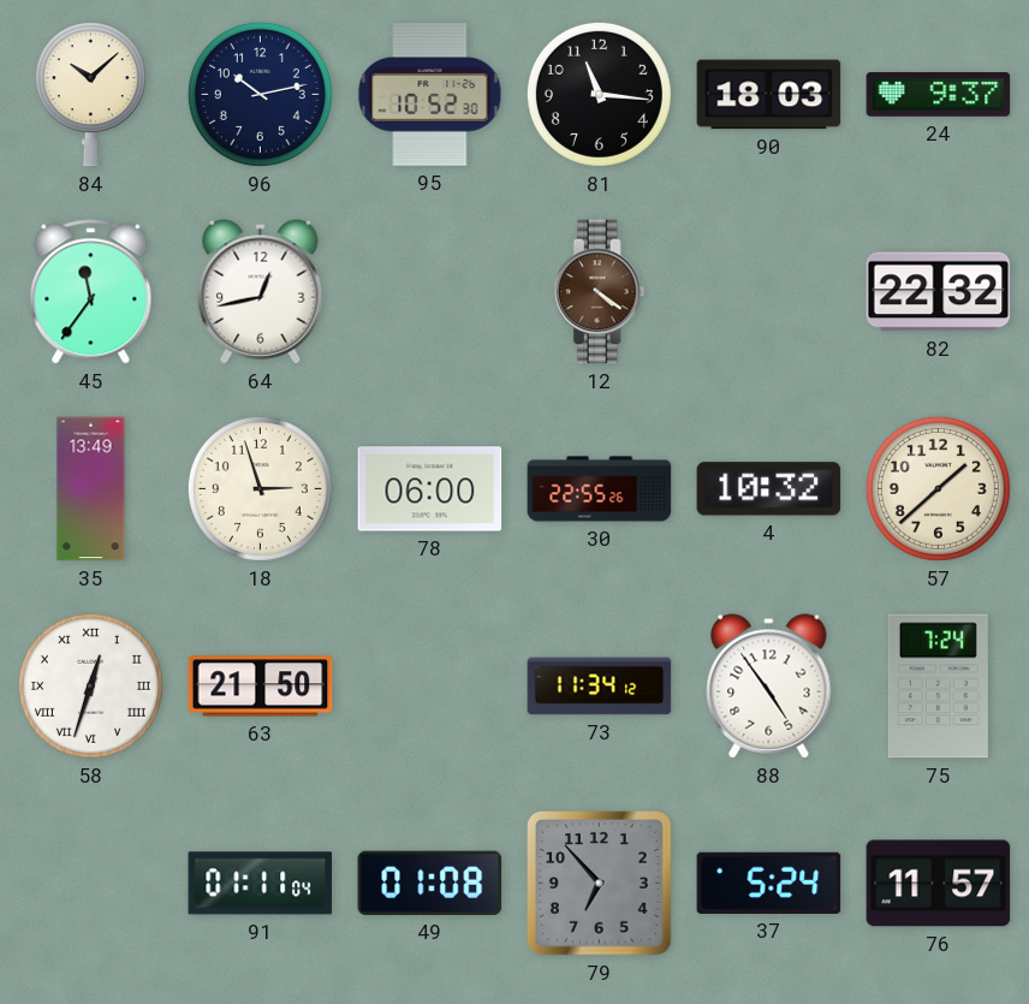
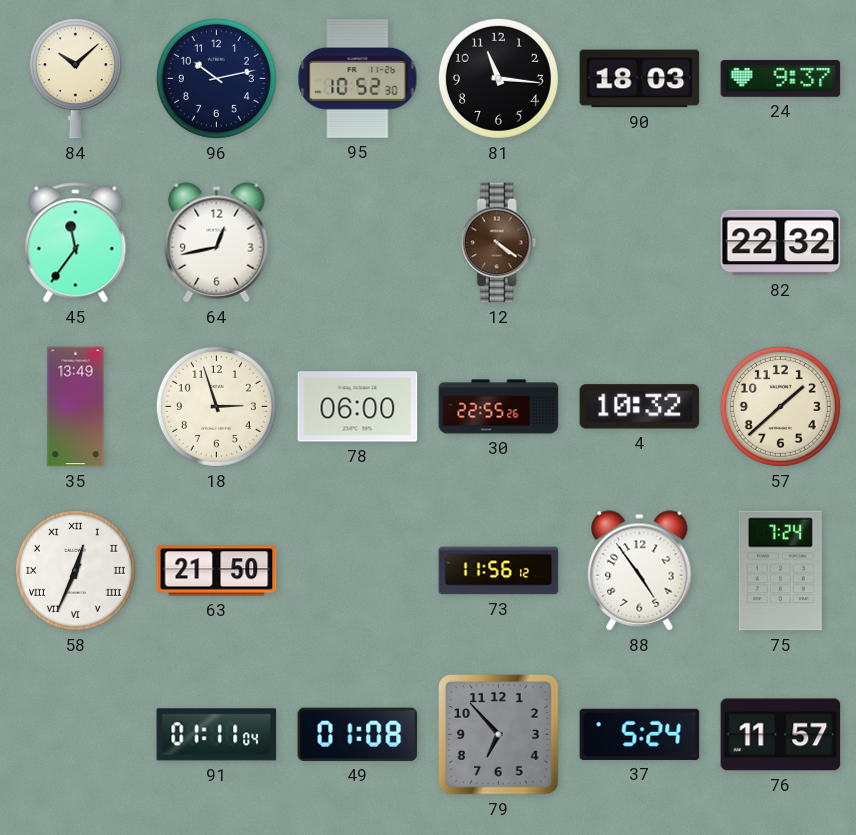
58: 12:33 -> 12:34
73: 11:34 -> 11:56
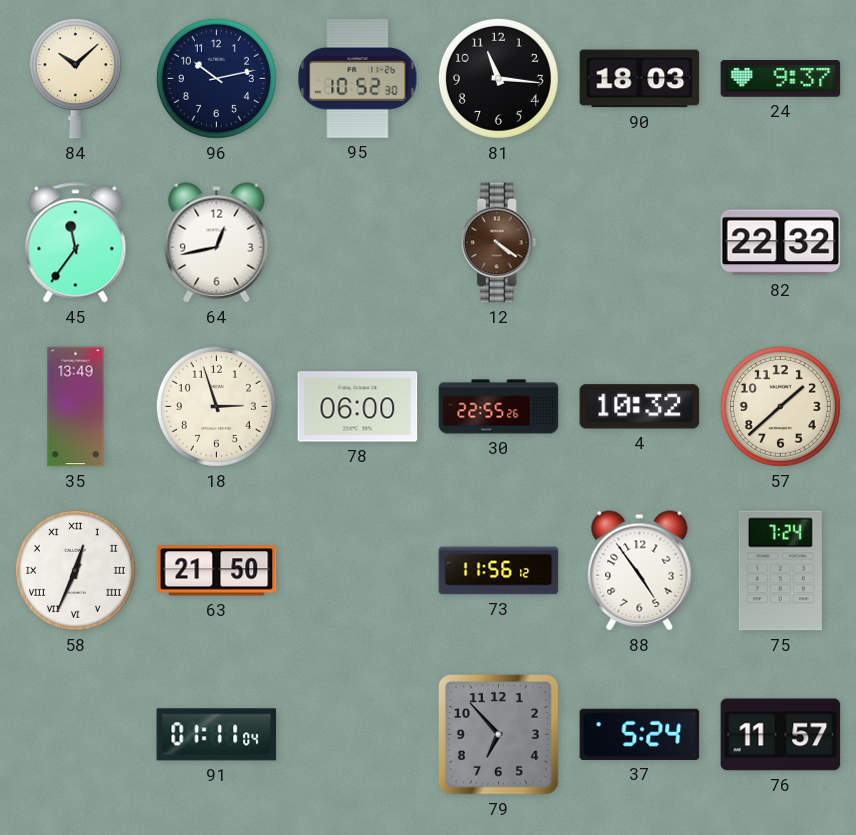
49: 01:08 -> none
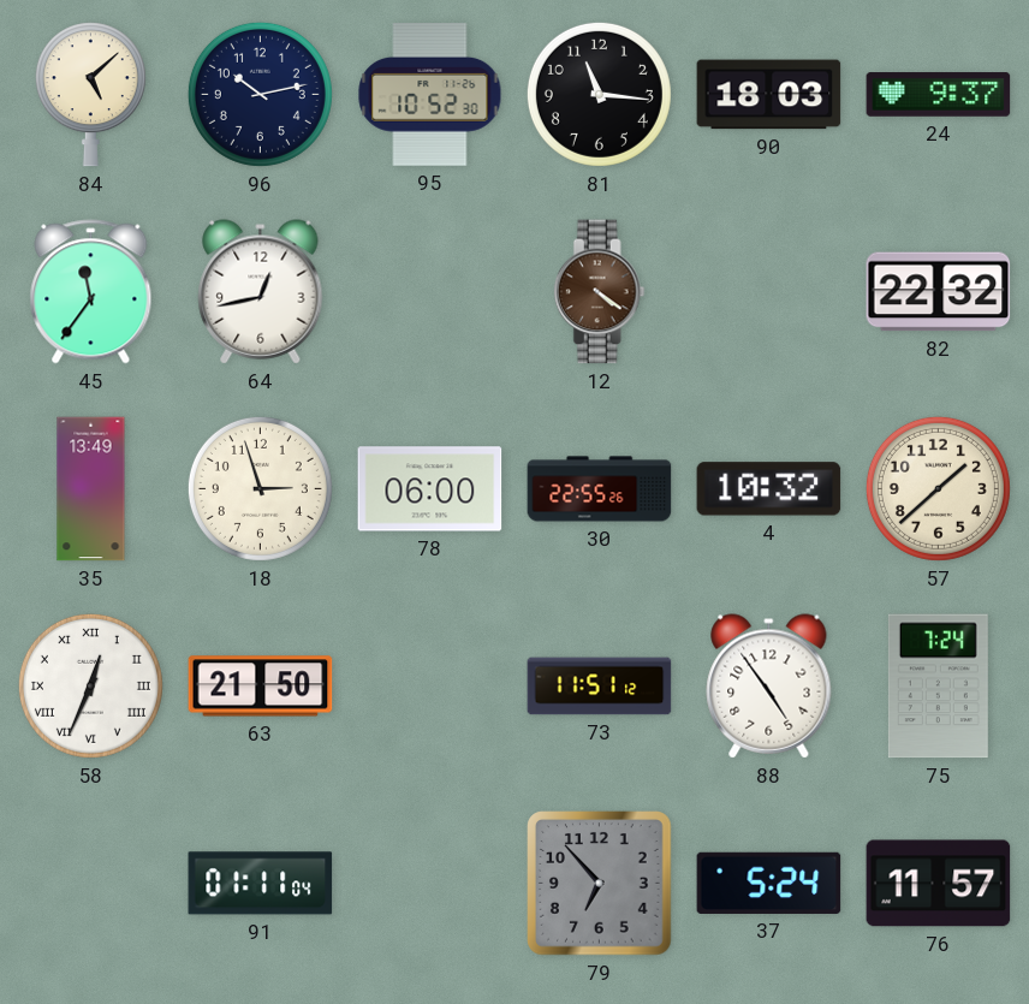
84: 10:08 -> 5:08
73: 11:56 -> 11:51
